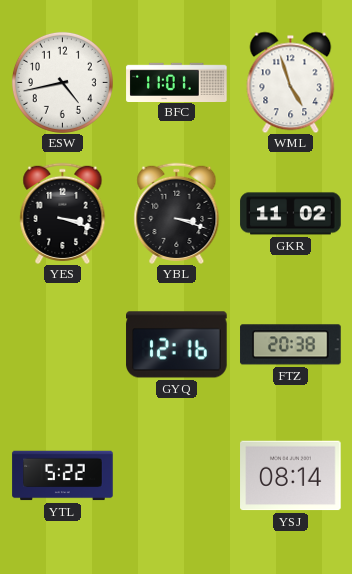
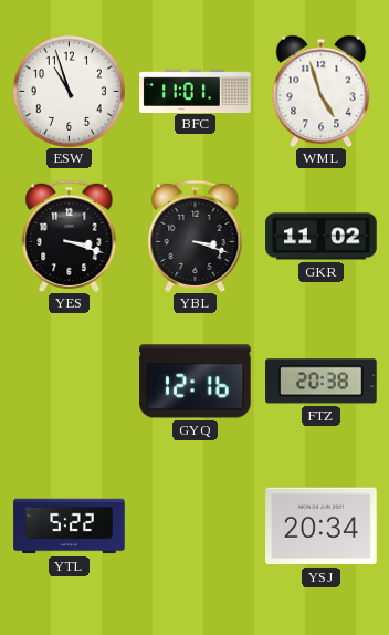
ESW: 4:43 -> 10:57
YSJ: 08:14 -> 20:34
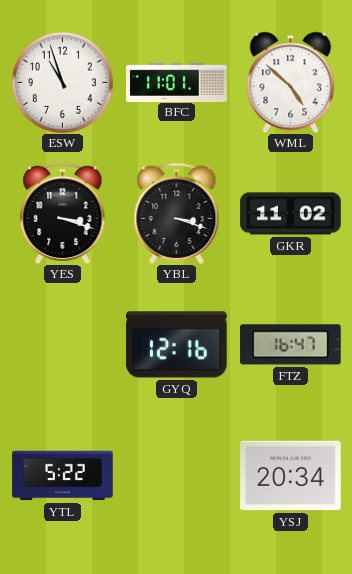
WML: 4:57 -> 4:52
FTZ: 20:38 -> 16:47
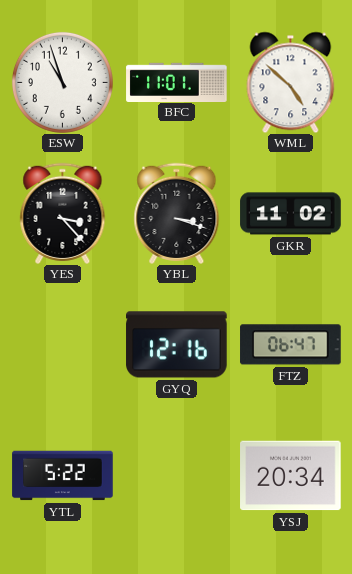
YES: 3:18 -> 3:23
FTZ: 16:47 -> 06:47
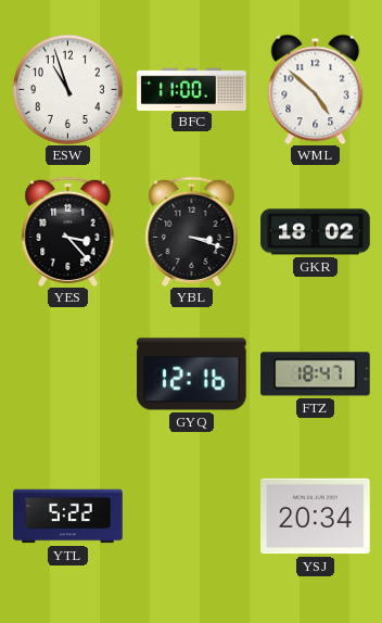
BFC: 11:01 -> 11:00
GKR: 11:02 -> 18:02
FTZ: 06:47 -> 18:47
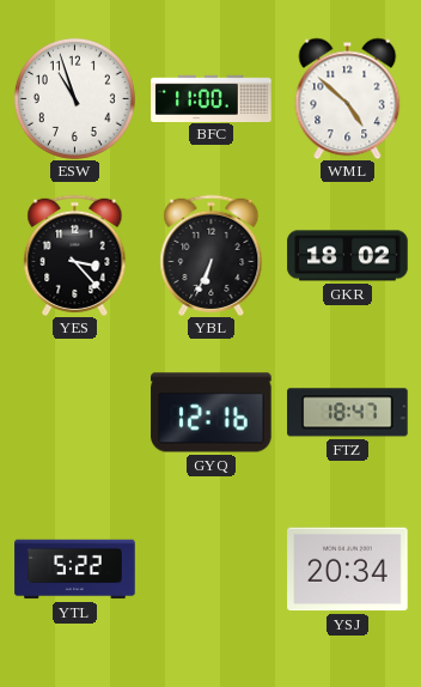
YBL: 3:18 -> 6:34
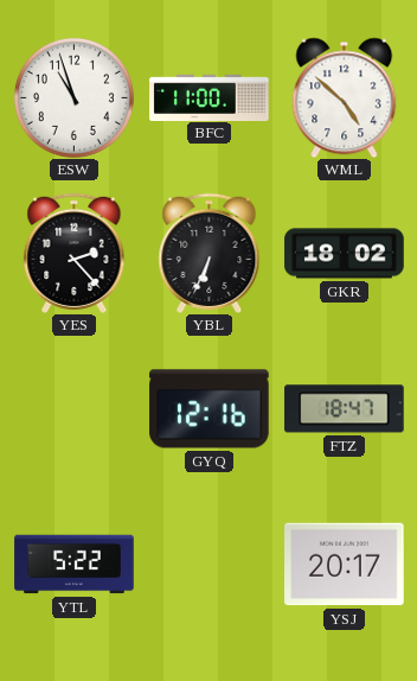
YES: 3:23 -> 2:23
YSJ: 20:34 -> 20:17
